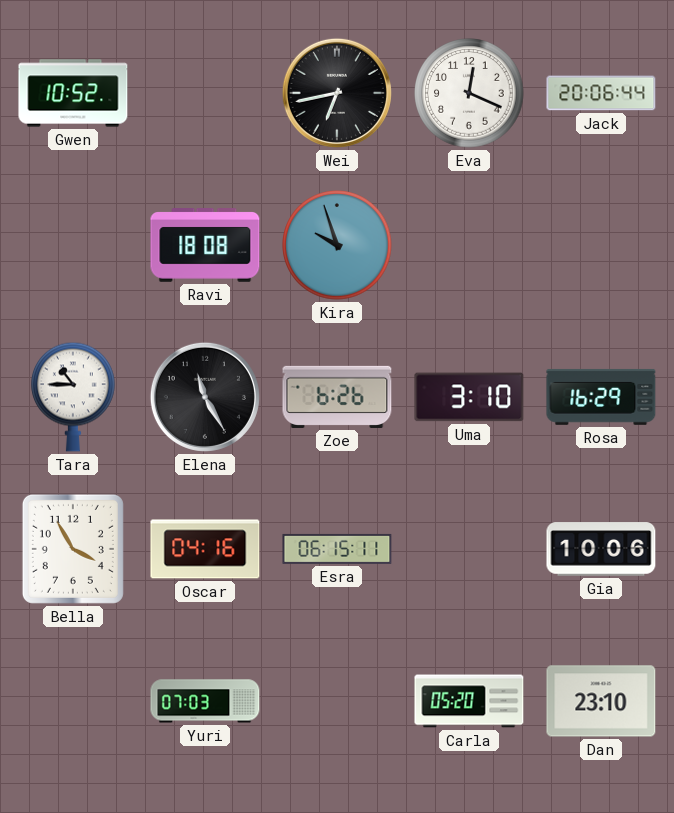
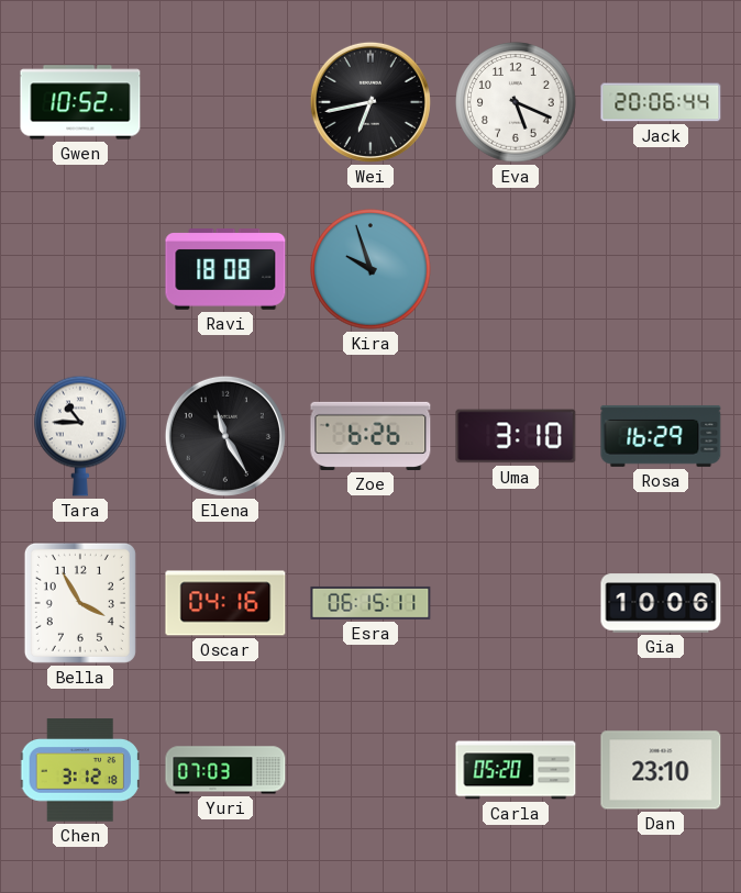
Eva: 12:19 -> 5:19
Chen: none -> 3:12
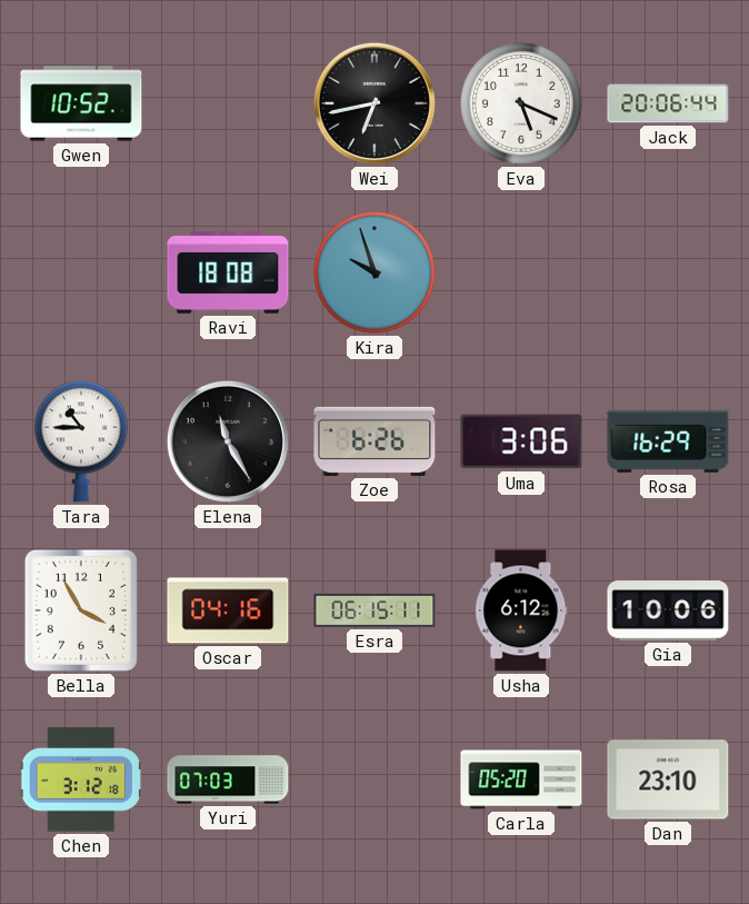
Uma: 3:10 -> 3:06
Usha: none -> 6:12
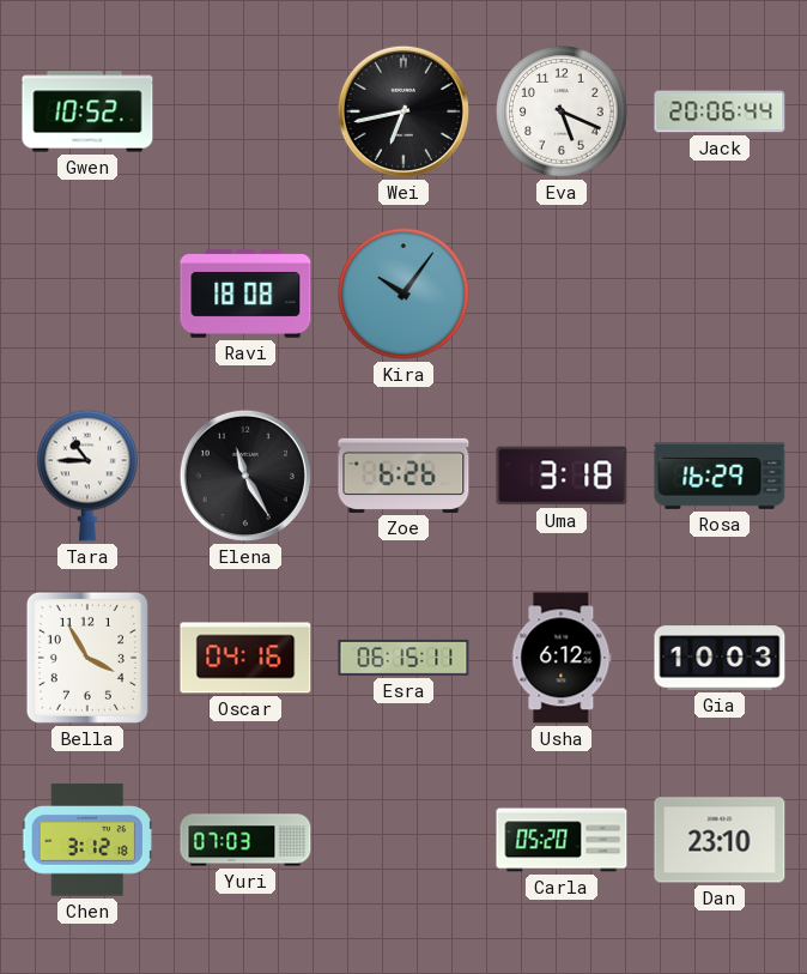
Kira: 9:57 -> 10:06
Uma: 3:06 -> 3:18
Gia: 10:06 -> 10:03
